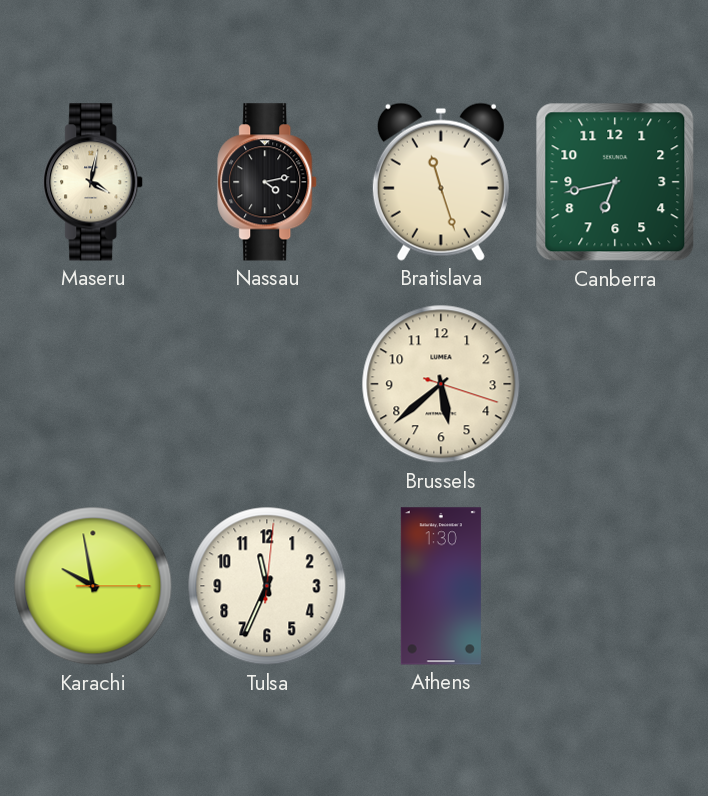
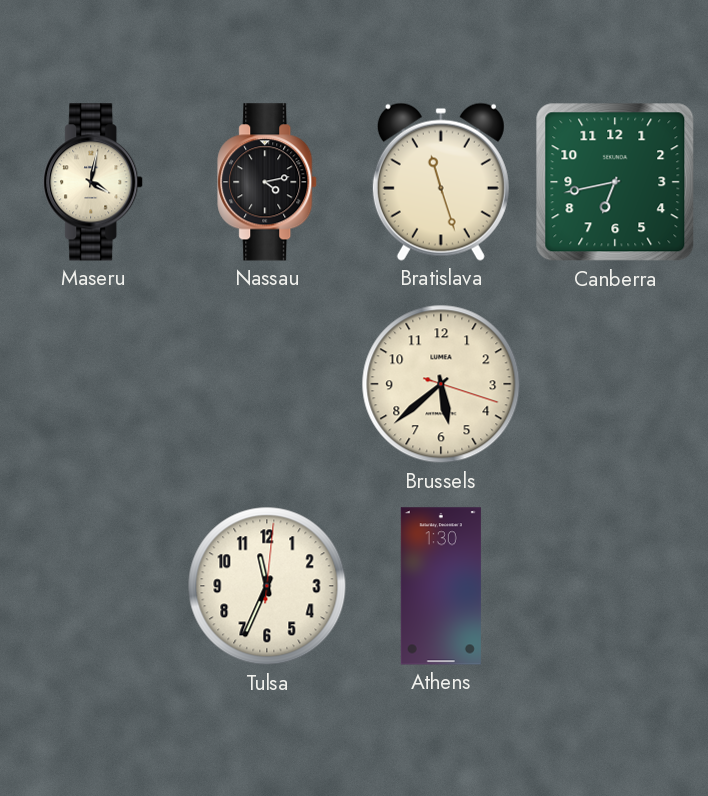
Karachi: 9:58 -> none
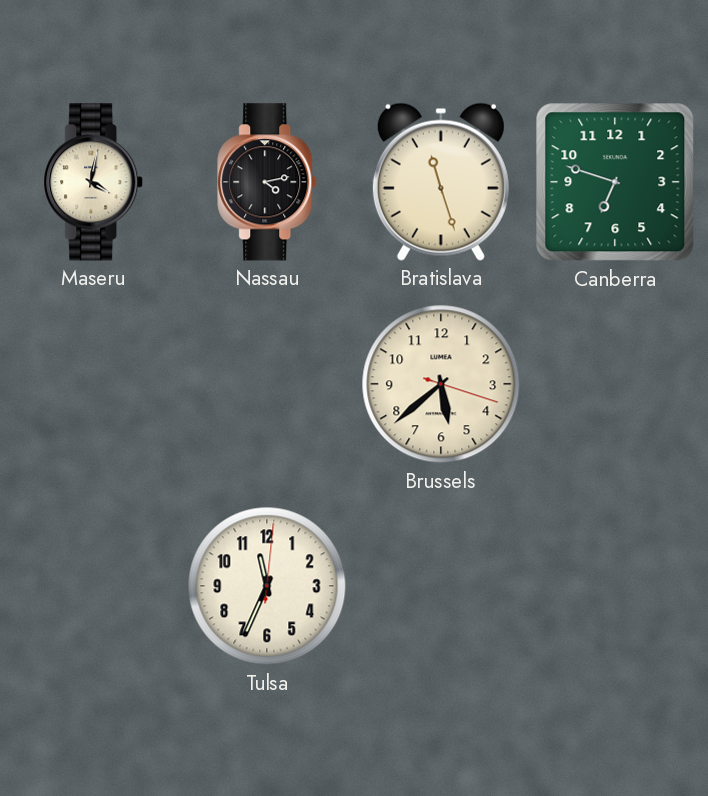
Canberra: 6:43 -> 6:48
Athens: 1:30 -> none
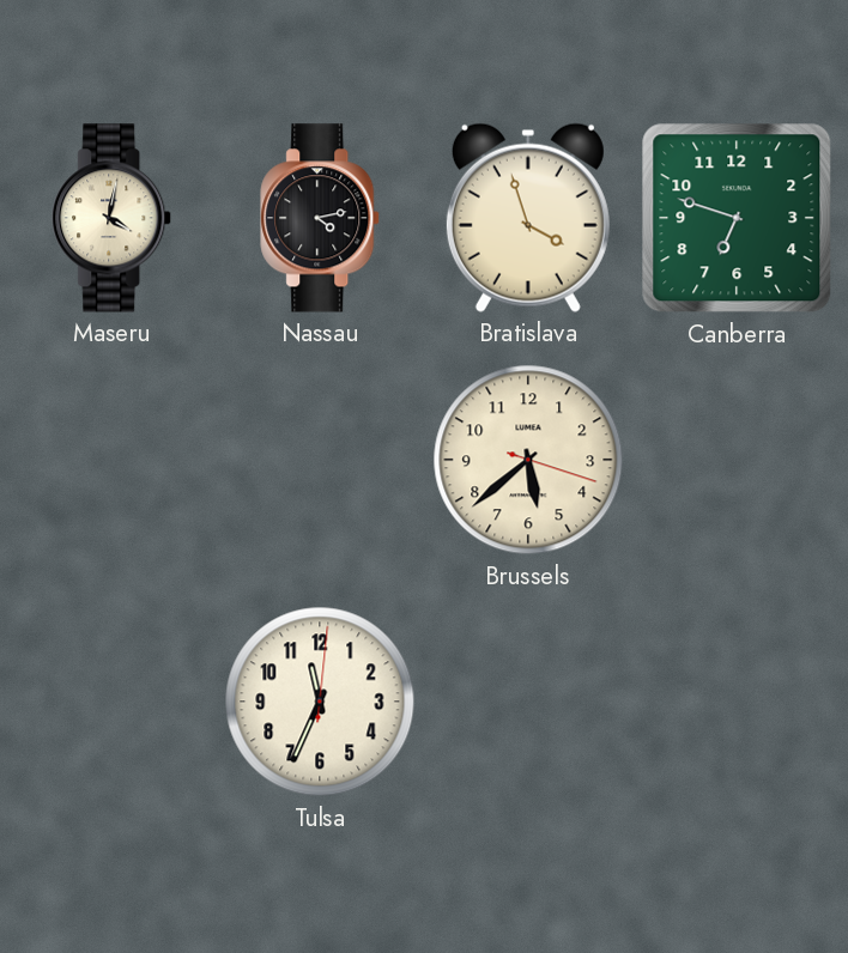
Bratislava: 11:27 -> 3:57
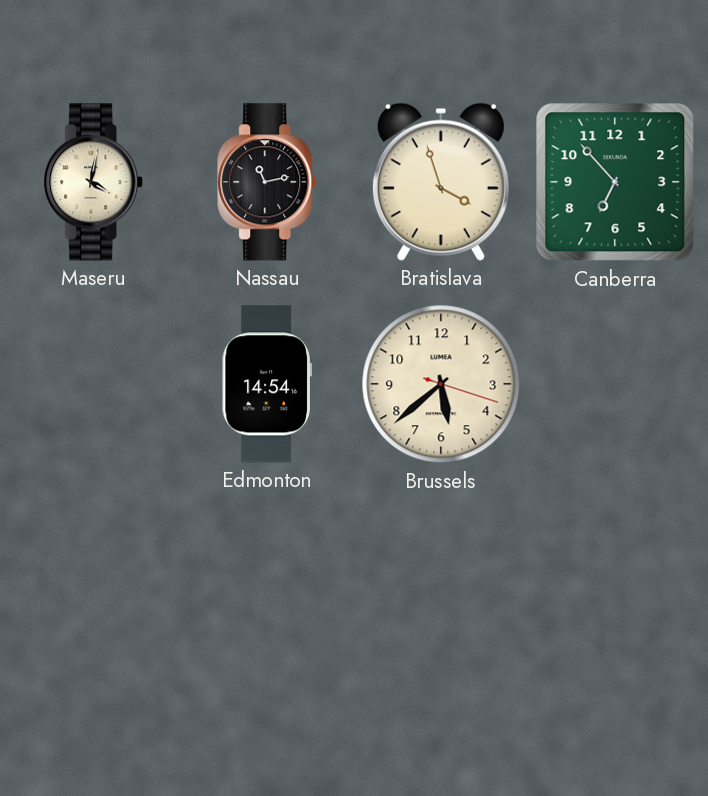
Nassau: 4:13 -> 11:13
Canberra: 6:48 -> 6:53
Edmonton: none -> 14:54
Tulsa: 11:34 -> none
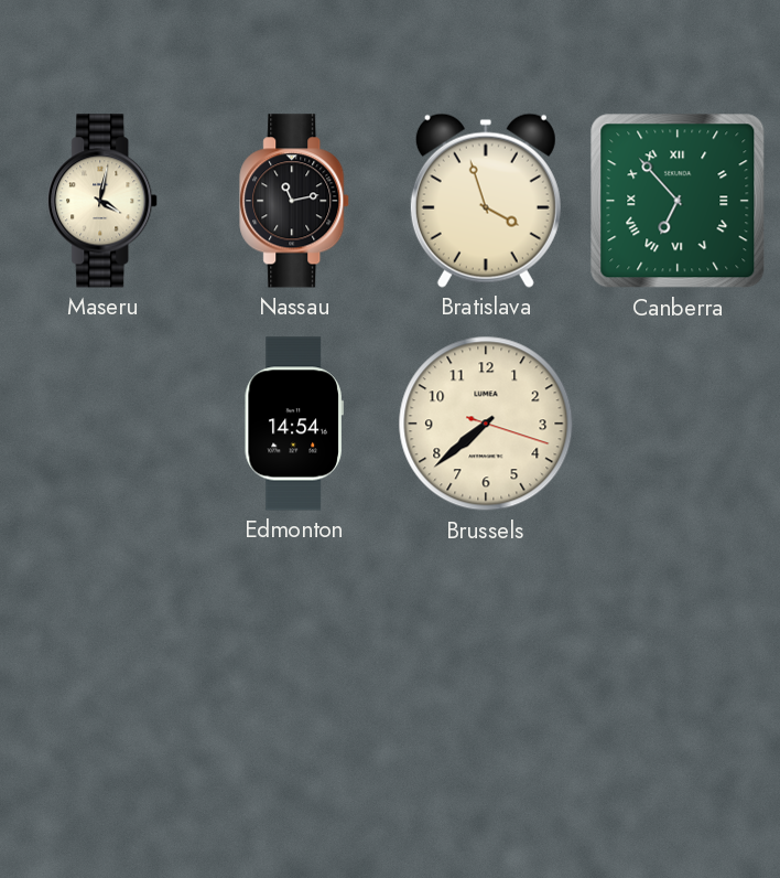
Canberra numerals: Arabic -> Roman
Brussels: 5:38 -> 7:38
